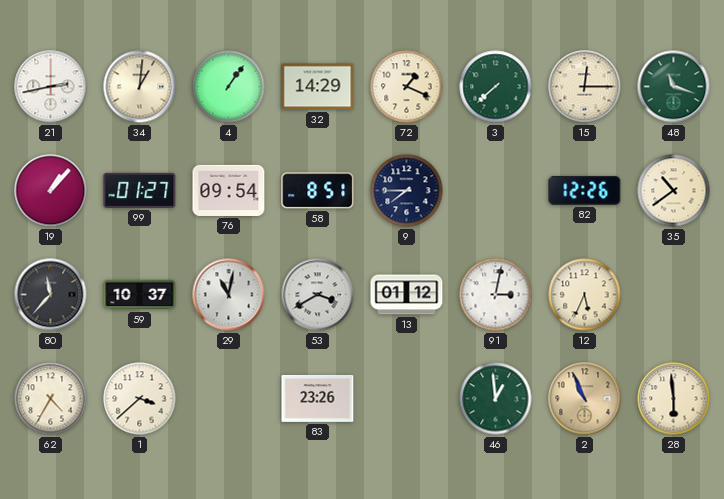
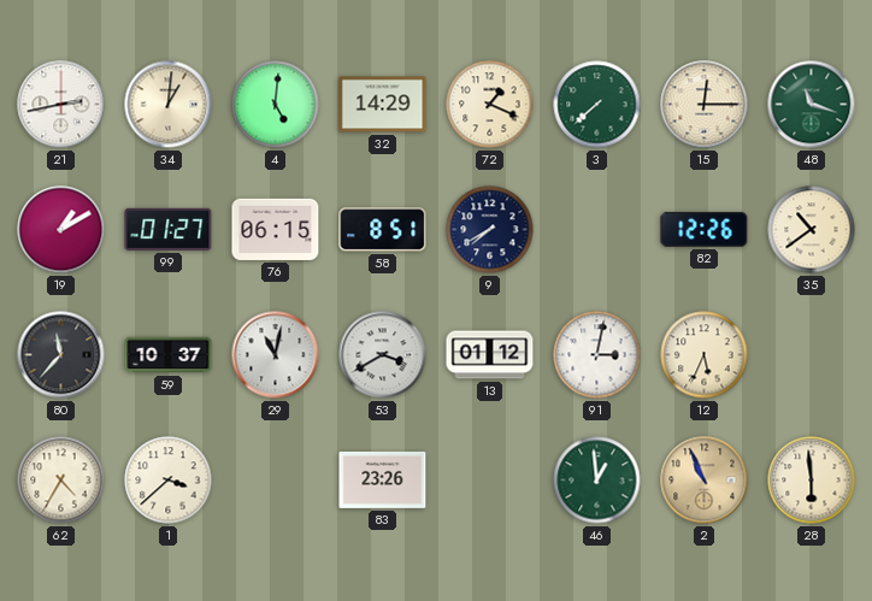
4: 1:06 -> 5:01
19: 1:07 -> 1:10
76: 09:54 -> 06:15
9: 7:45 -> 7:40
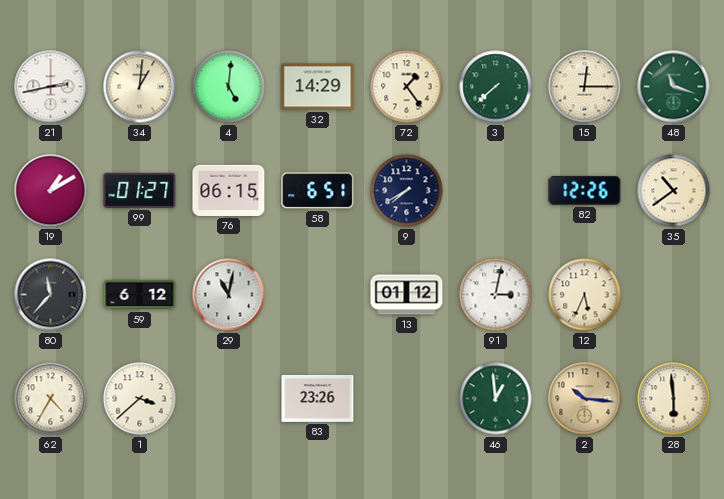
72: 1:19 -> 1:24
58: 8:51 -> 6:51
59: 10:37 -> 6:12
53: 3:40 -> none
2: 10:56 -> 10:16
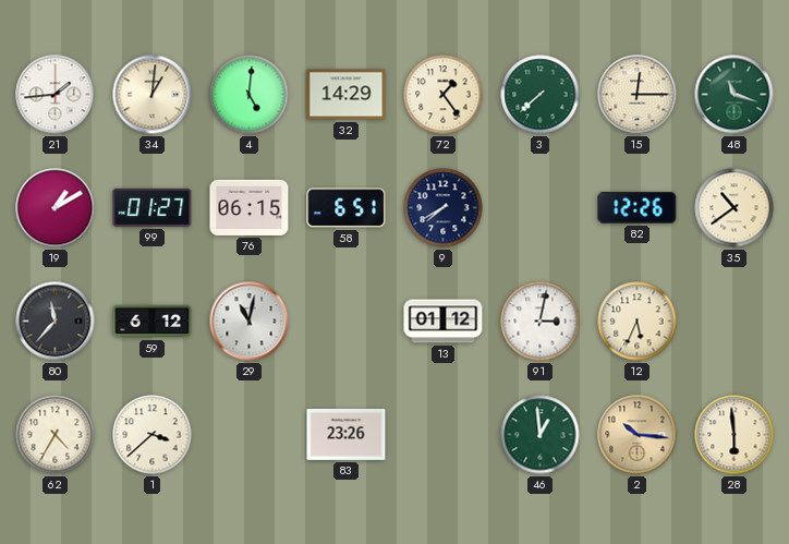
21: 2:43 -> 1:44
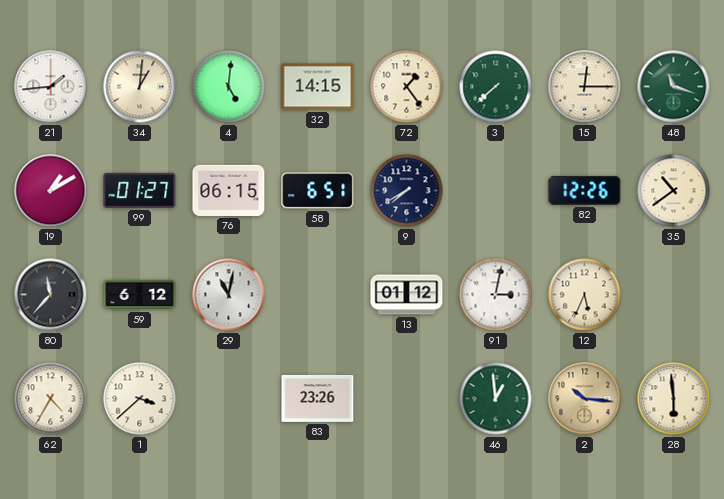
32: 14:29 -> 14:15
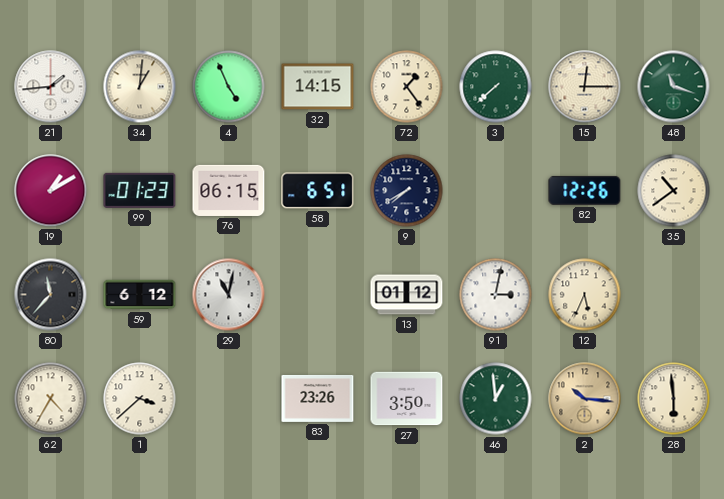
4: 5:01 -> 4:56
99: 01:27 -> 01:23
27: none -> 3:50
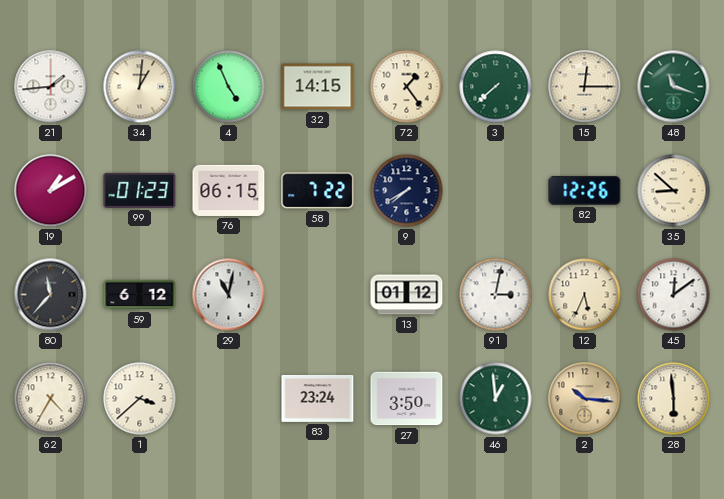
58: 6:51 -> 7:22
35: 10:39 -> 8:52
45: none -> 12:09
83: 23:26 -> 23:24
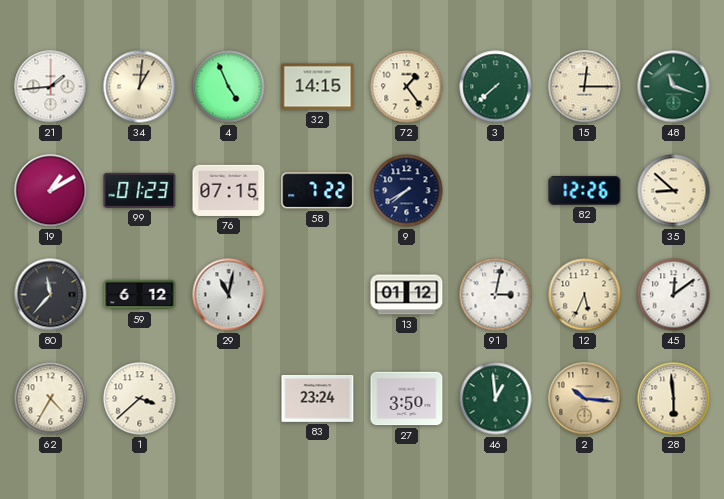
76: 06:15 -> 07:15
